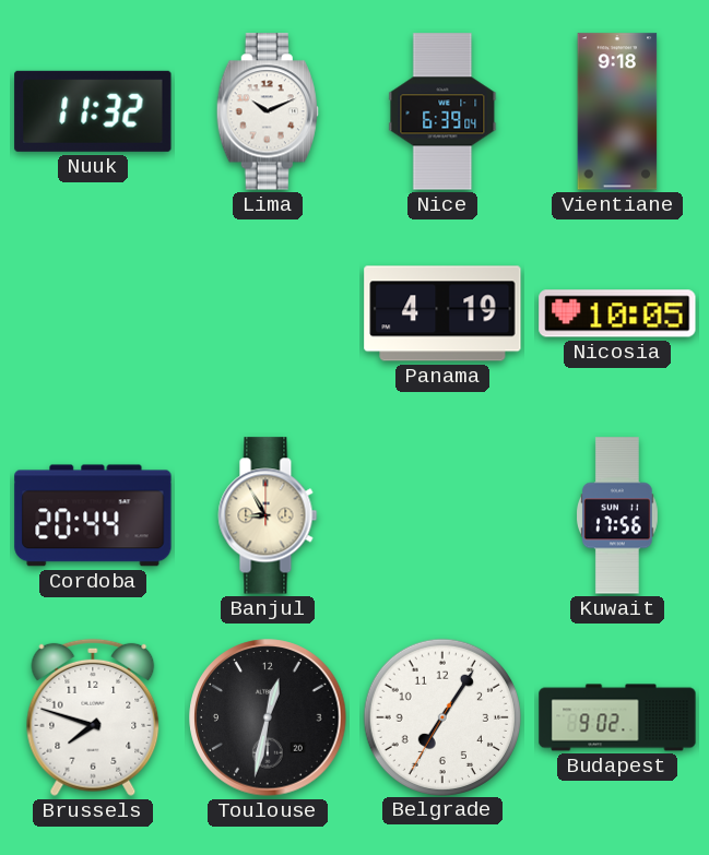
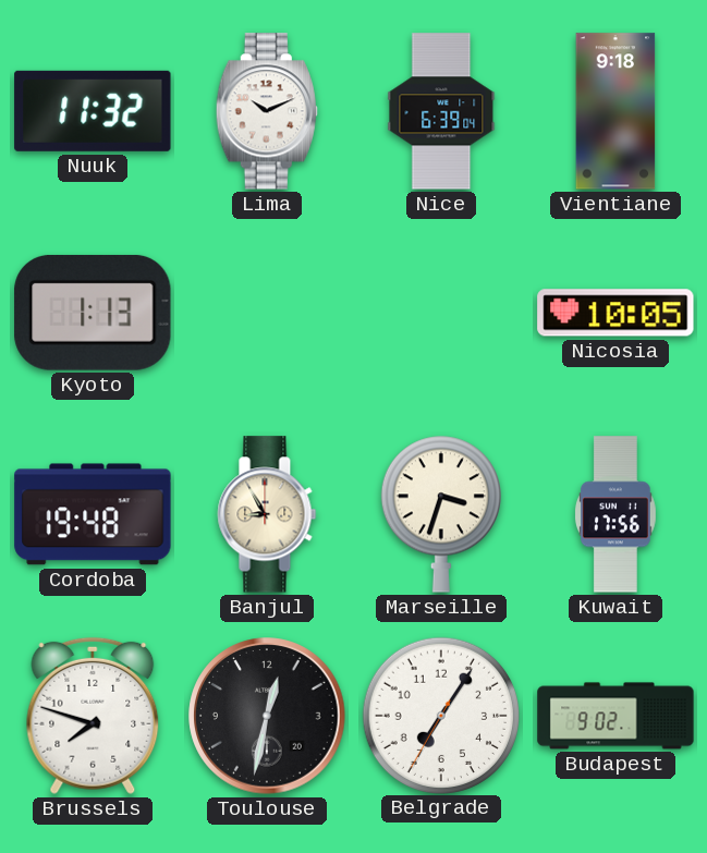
Kyoto: none -> 1:13
Panama: 4:19 -> none
Cordoba: 20:44 -> 19:48
Marseille: none -> 3:33
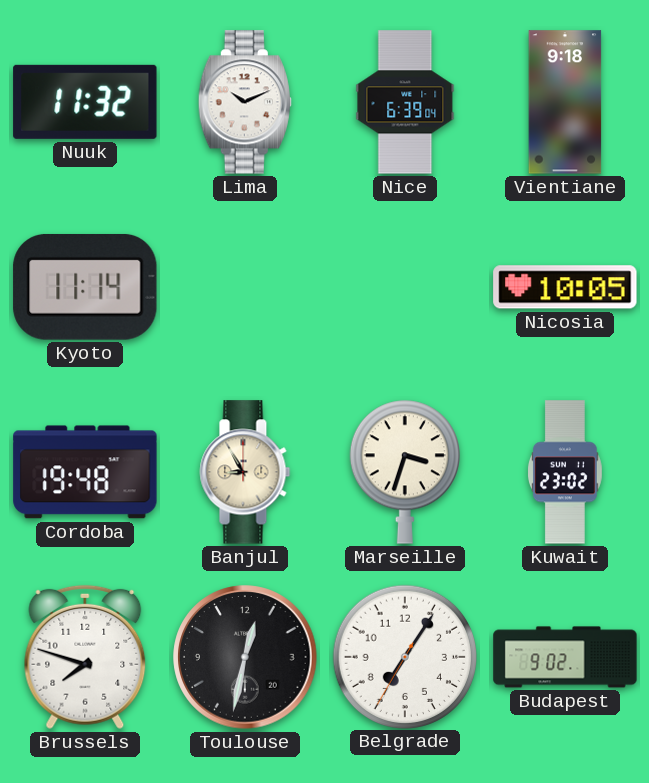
Kyoto: 1:13 -> 11:14
Kuwait: 17:56 -> 23:02
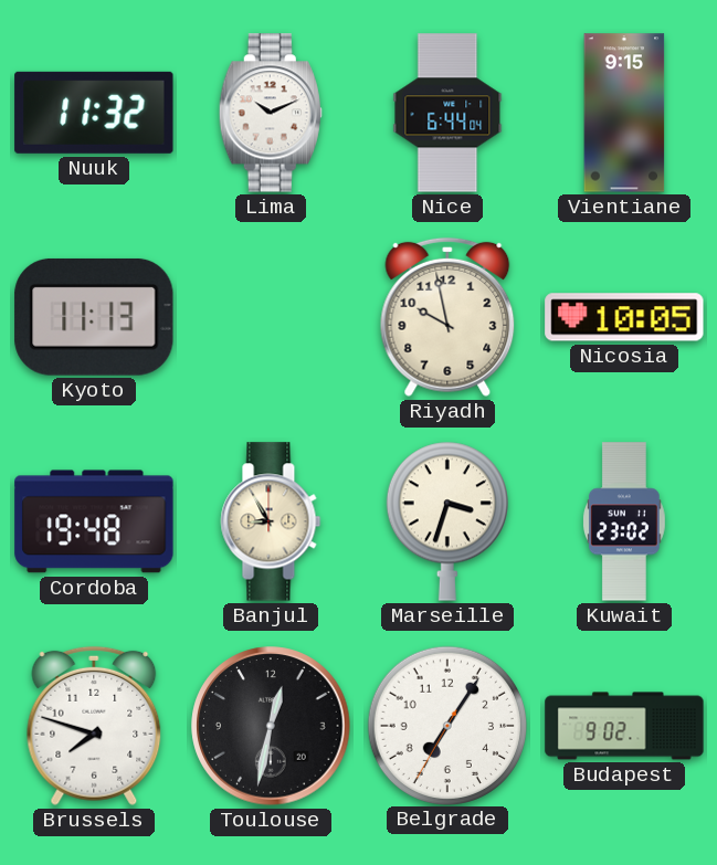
Nice: 6:39 -> 6:44
Vientiane: 9:18 -> 9:15
Kyoto: 11:14 -> 11:13
Riyadh: none -> 9:58
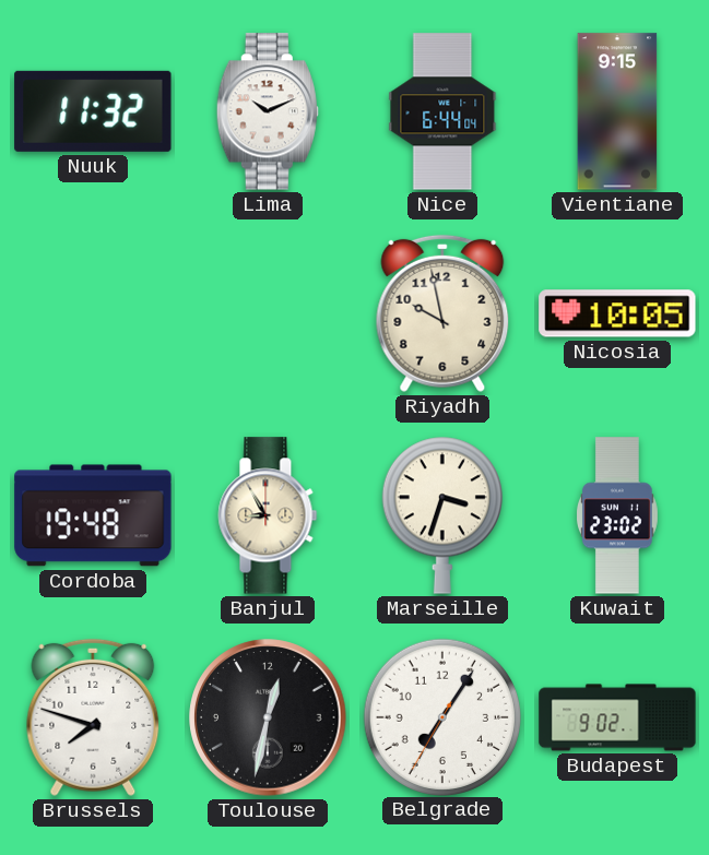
Kyoto: 11:13 -> none
